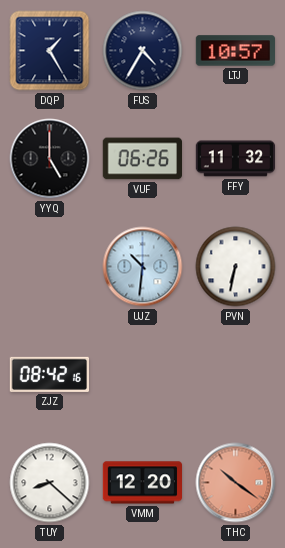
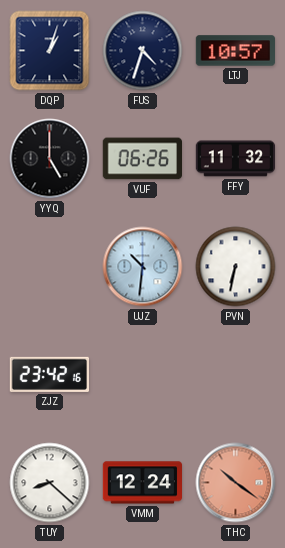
DQP: 1:25 -> 1:03
FUS: 4:35 -> 4:33
ZJZ: 08:42 -> 23:42
VMM: 12:20 -> 12:24
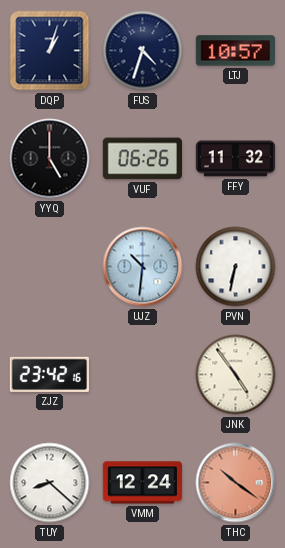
JNK: none -> 4:54
